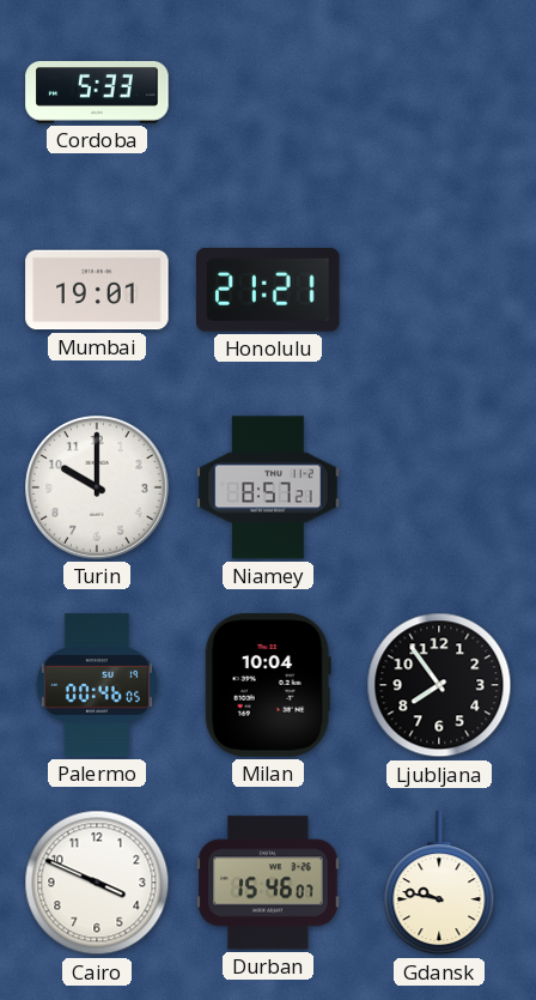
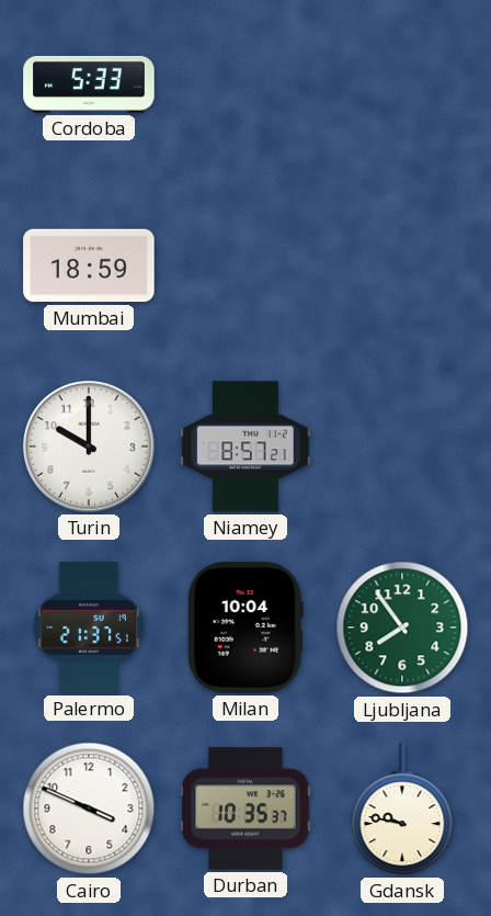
Mumbai: 19:01 -> 18:59
Honolulu: 21:21 -> none
Palermo: 00:46 -> 21:37
Ljubljana dial: black -> green
Durban: 15:46 -> 10:35
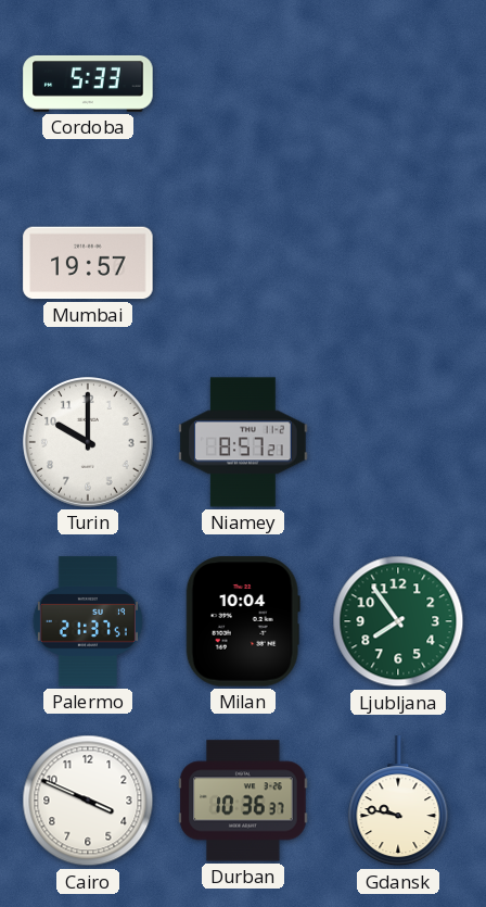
Mumbai: 18:59 -> 19:57
Durban: 10:35 -> 10:36
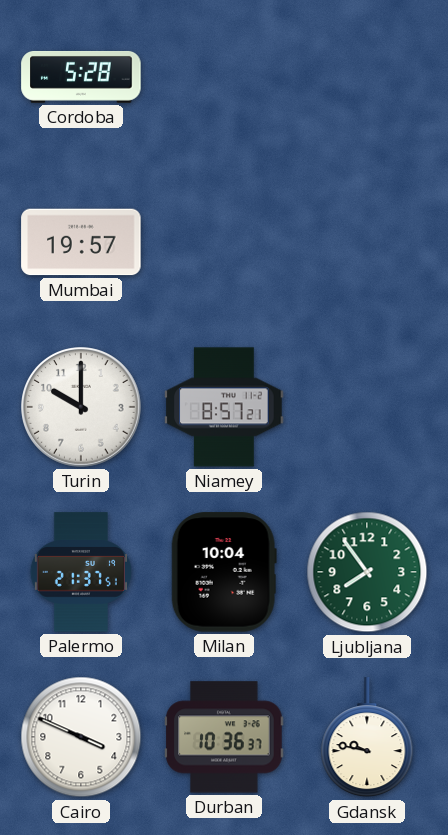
Cordoba: 5:33 -> 5:28
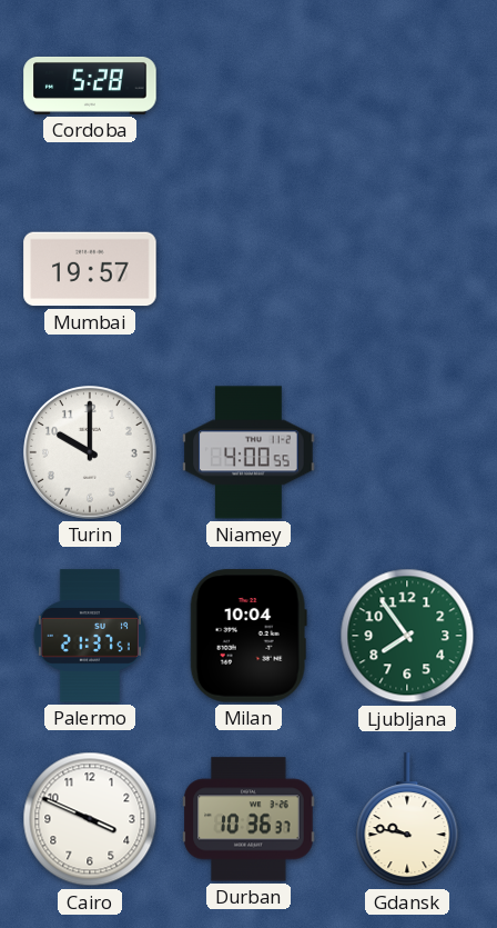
Niamey: 8:57 -> 4:00
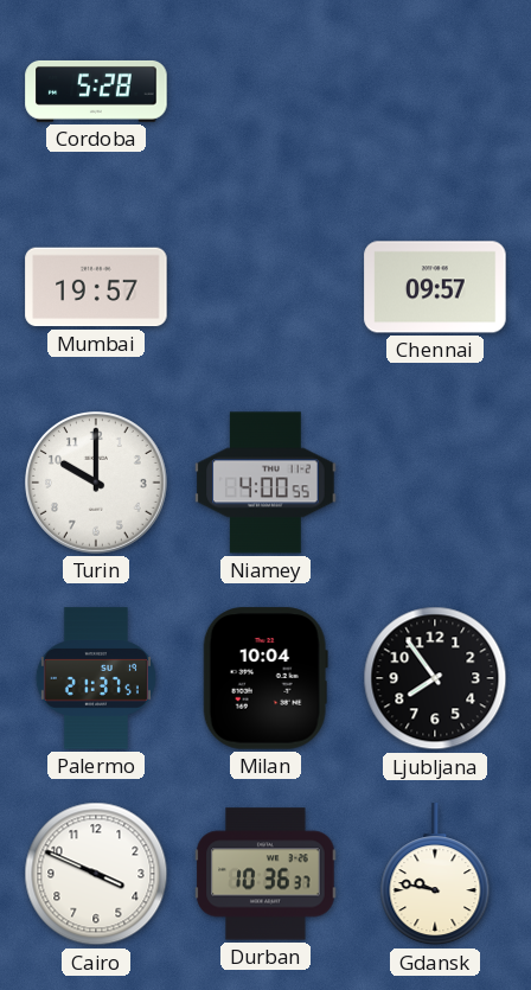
Chennai: none -> 09:57
Ljubljana dial: green -> black
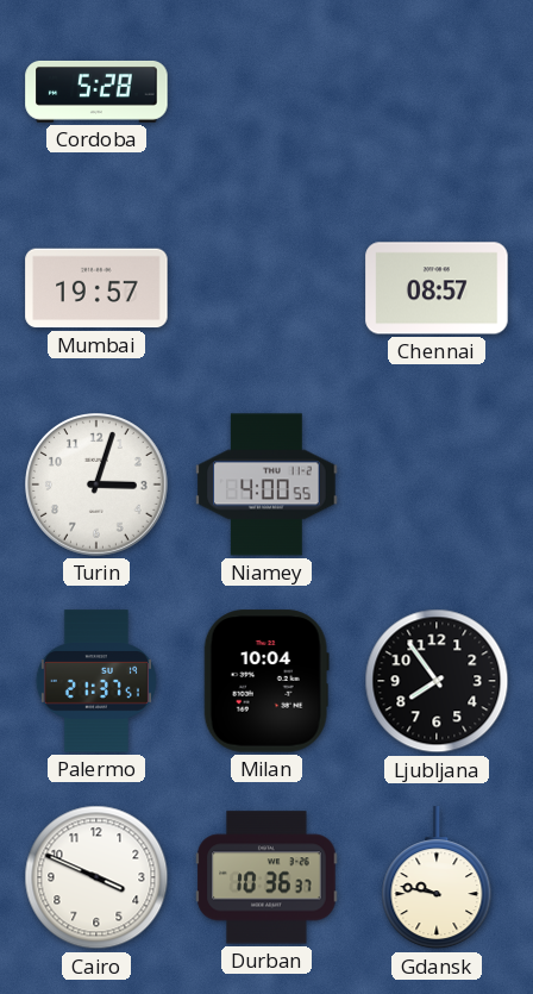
Chennai: 09:57 -> 08:57
Turin: 10:00 -> 3:03
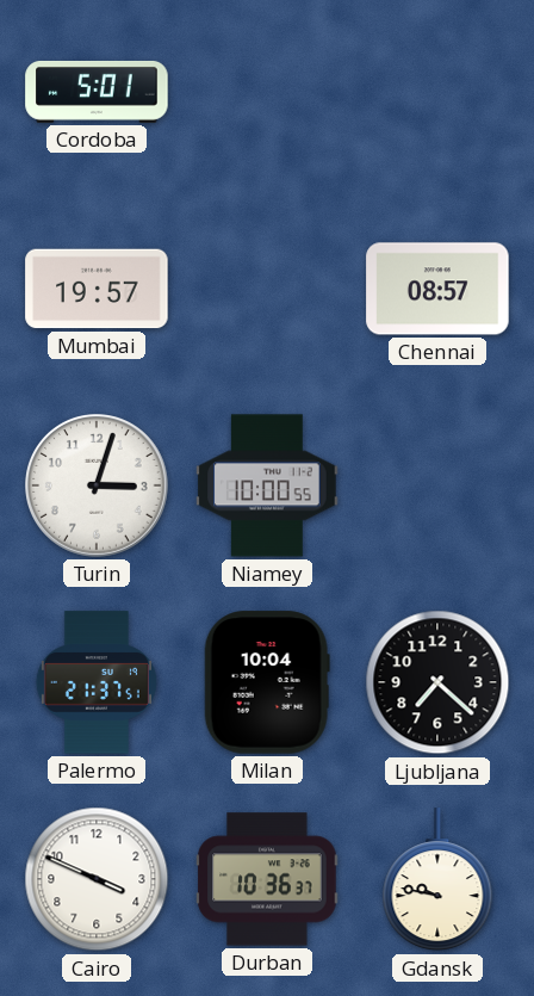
Cordoba: 5:28 -> 5:01
Niamey: 4:00 -> 10:00
Ljubljana: 7:54 -> 7:22
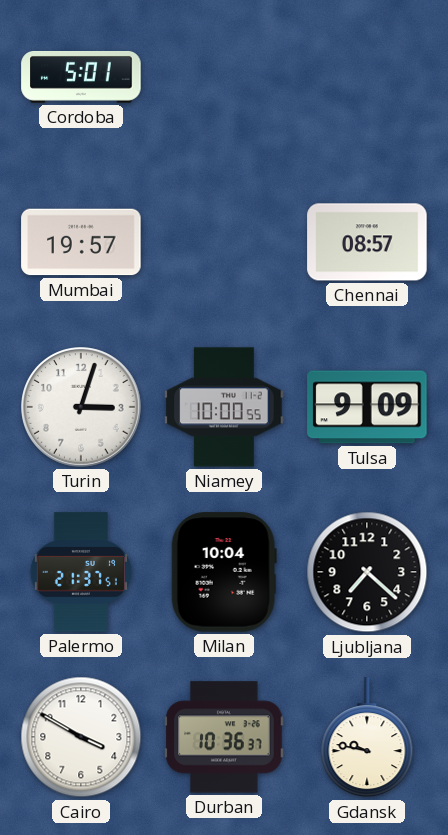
Tulsa: none -> 9:09
Cairo: 3:49 -> 3:50
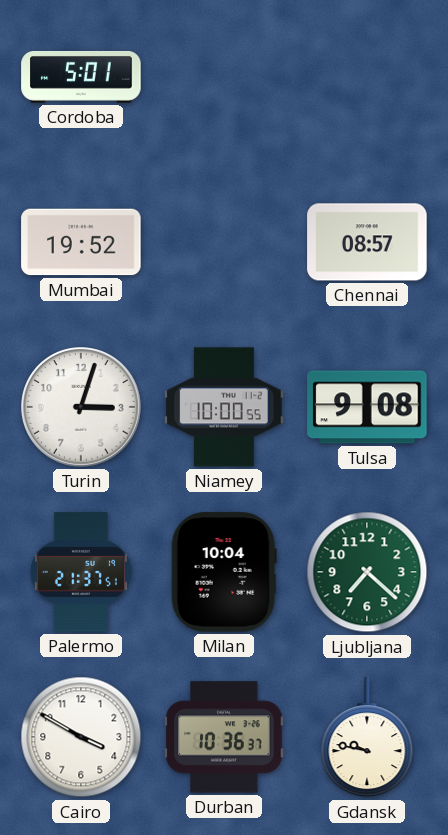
Mumbai: 19:57 -> 19:52
Tulsa: 9:09 -> 9:08
Ljubljana dial: black -> green
